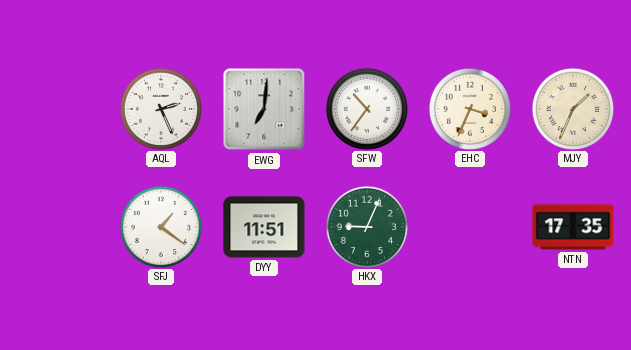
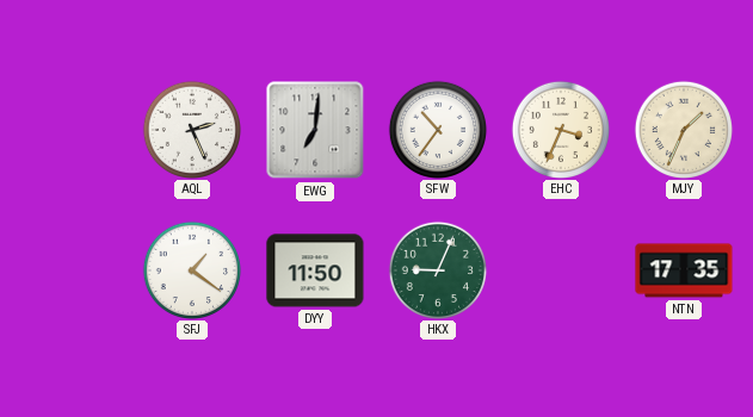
DYY: 11:51 -> 11:50
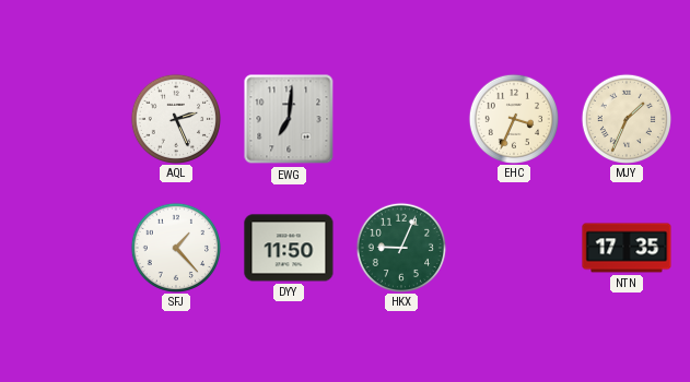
SFW: 10:36 -> none
SFJ: 1:21 -> 1:23
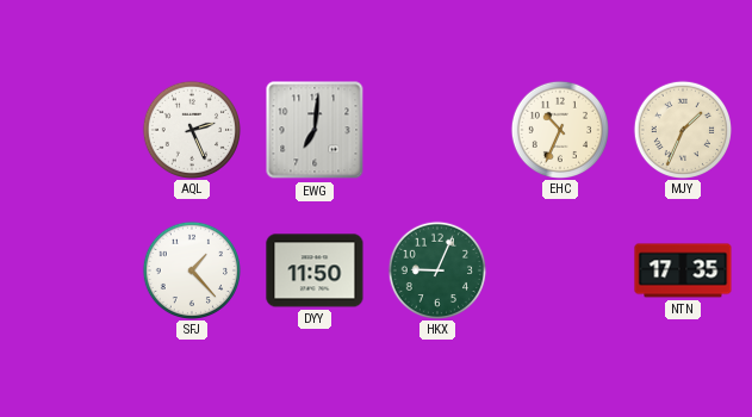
EHC: 3:34 -> 10:34
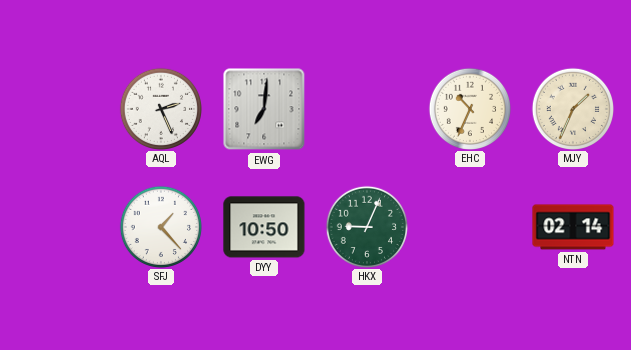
DYY: 11:50 -> 10:50
NTN: 17:35 -> 02:14
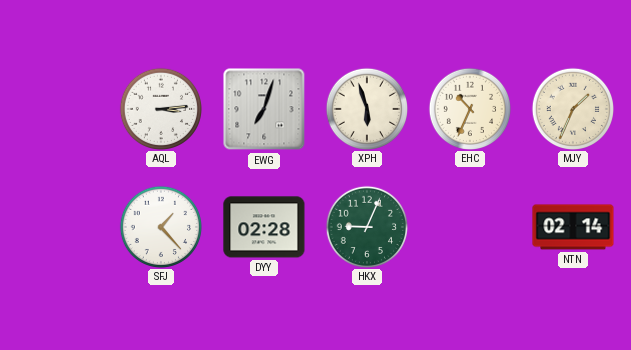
AQL: 2:26 -> 3:14
EWG: 7:01 -> 7:03
XPH: none -> 5:57
DYY: 10:50 -> 02:28
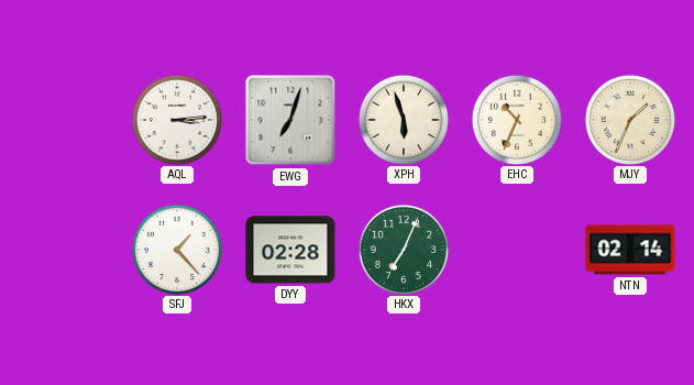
HKX: 9:04 -> 7:04
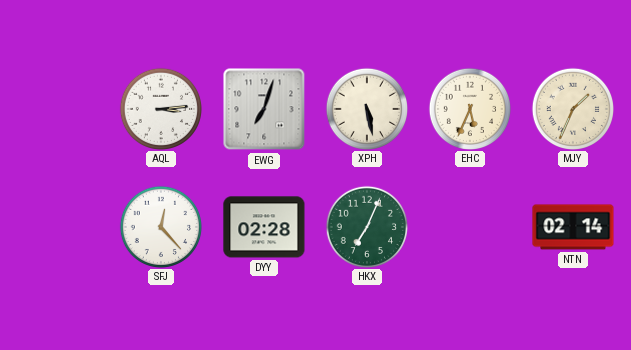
XPH: 5:57 -> 5:28
EHC: 10:34 -> 5:34
SFJ: 1:23 -> 12:23
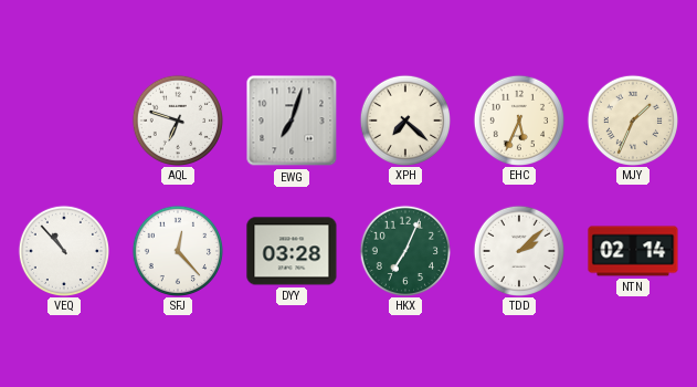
AQL: 3:14 -> 6:48
XPH: 5:28 -> 7:22
VEQ: none -> 10:53
DYY: 02:28 -> 03:28
TDD: none -> 2:08
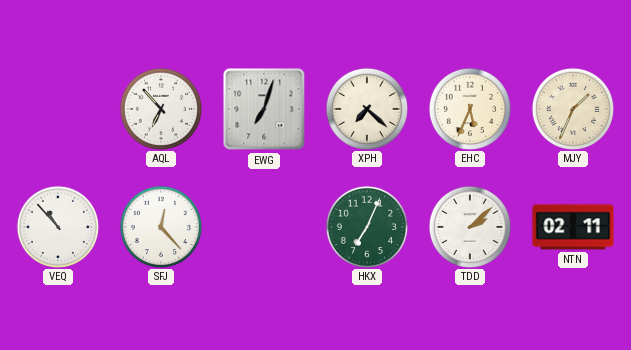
AQL: 6:48 -> 6:53
DYY: 03:28 -> none
NTN: 02:14 -> 02:11
